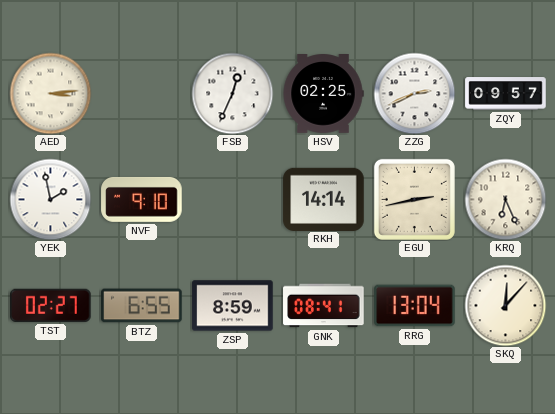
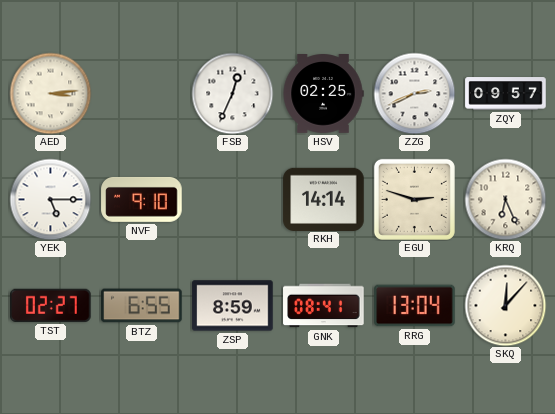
YEK: 1:58 -> 5:15
EGU: 2:43 -> 2:48
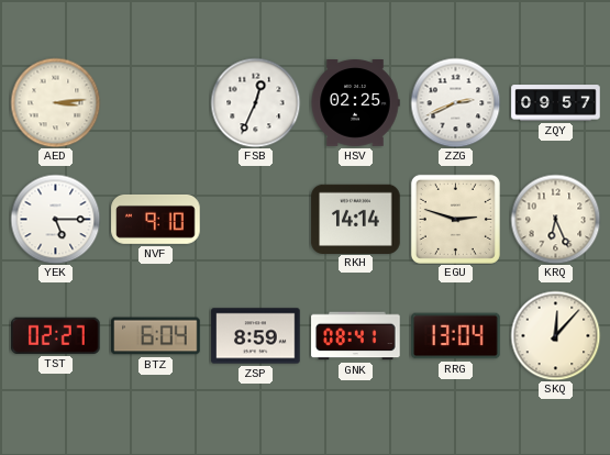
BTZ: 6:55 -> 6:04
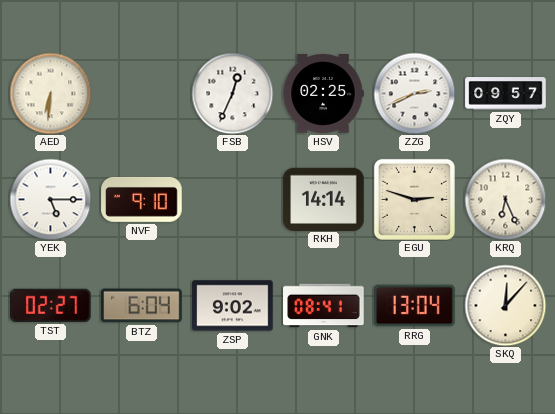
AED: 3:14 -> 6:31
ZSP: 8:59 -> 9:02
